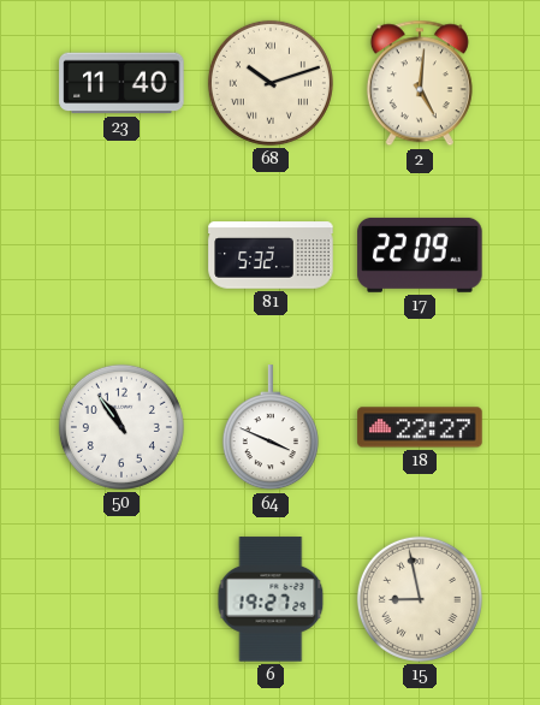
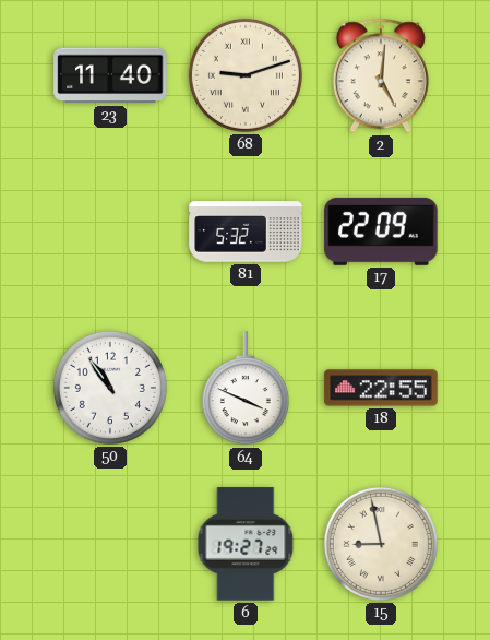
68: 10:12 -> 9:12
18: 22:27 -> 22:55
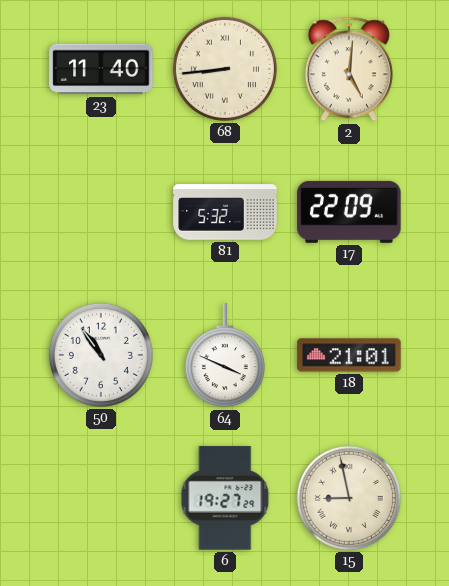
68: 9:12 -> 8:44
18: 22:55 -> 21:01
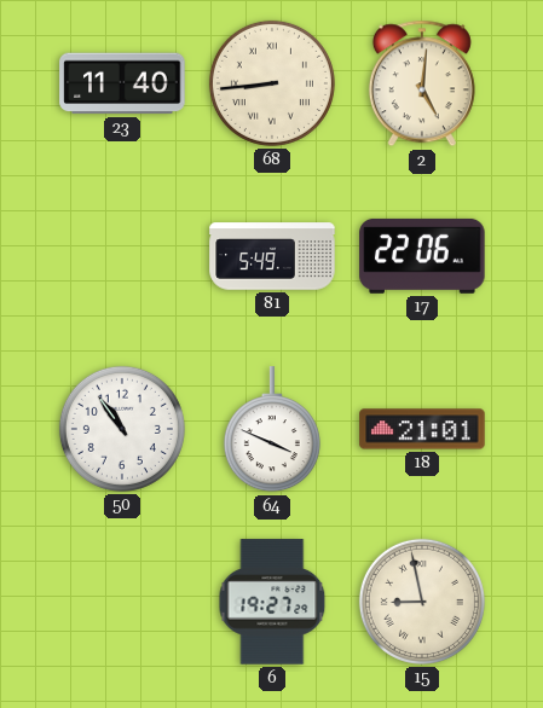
81: 5:32 -> 5:49
17: 22:09 -> 22:06
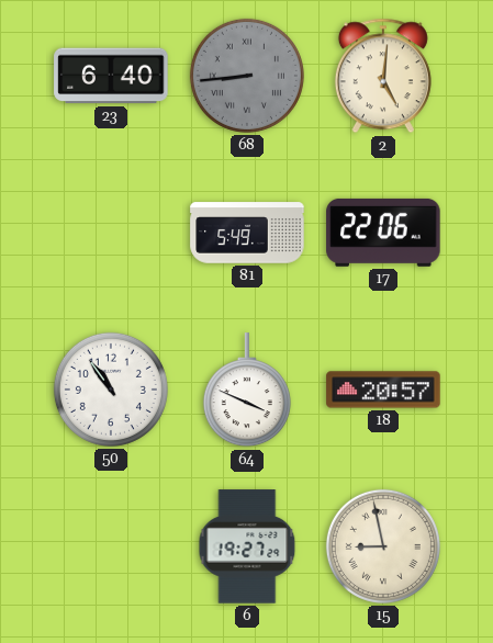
23: 11:40 -> 6:40
68 dial: cream -> grey
18: 21:01 -> 20:57
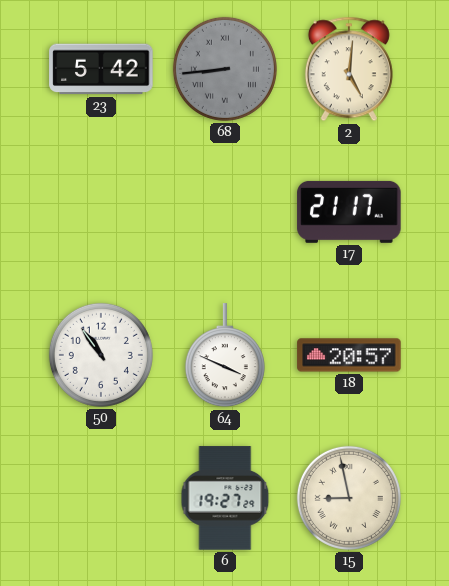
23: 6:40 -> 5:42
81: 5:49 -> none
17: 22:06 -> 21:17
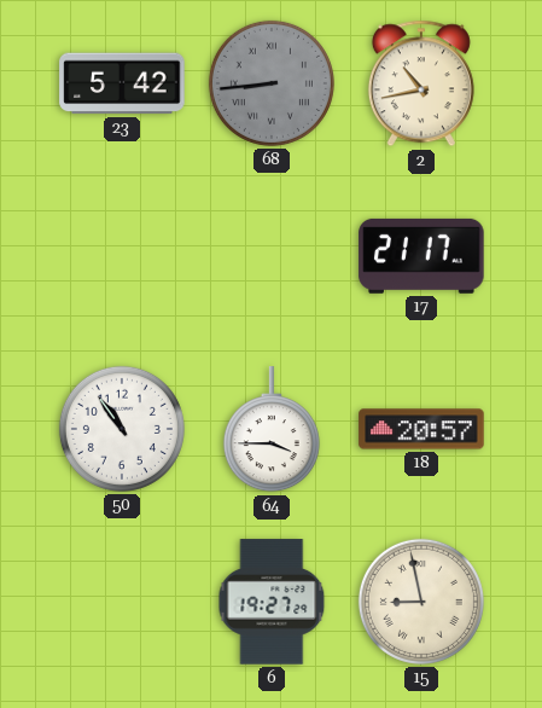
2: 5:01 -> 10:43
64: 3:49 -> 3:45
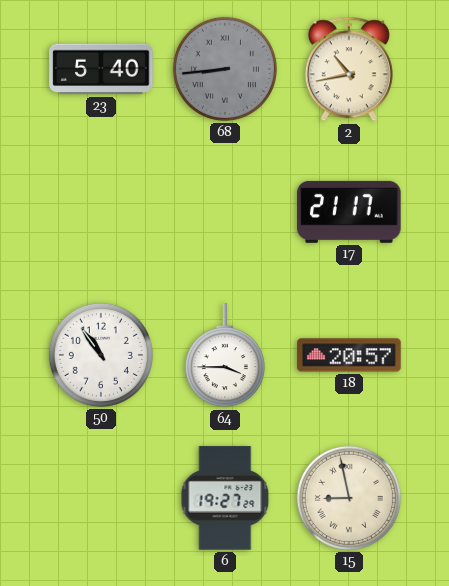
23: 5:42 -> 5:40
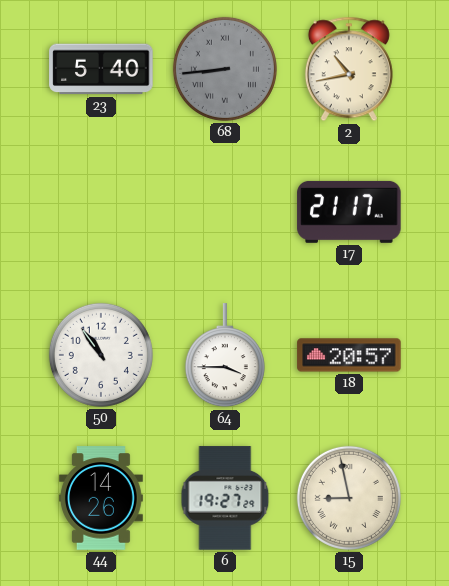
44: none -> 14:26
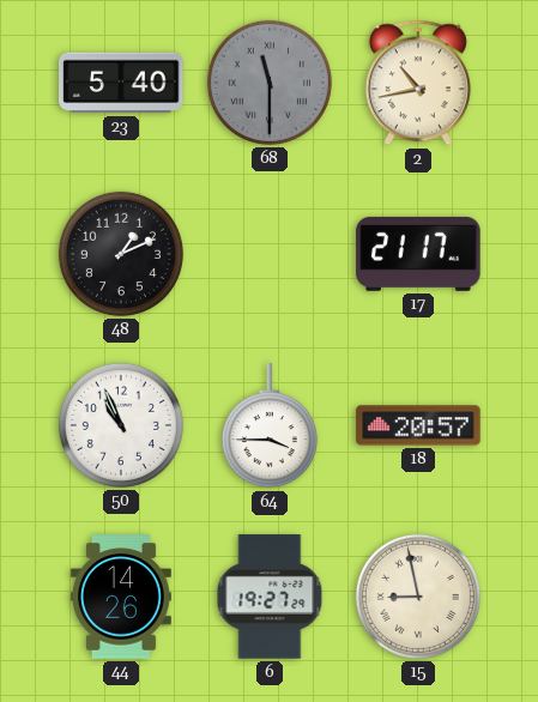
68: 8:44 -> 11:30
48: none -> 1:11
50: 10:54 -> 10:56
